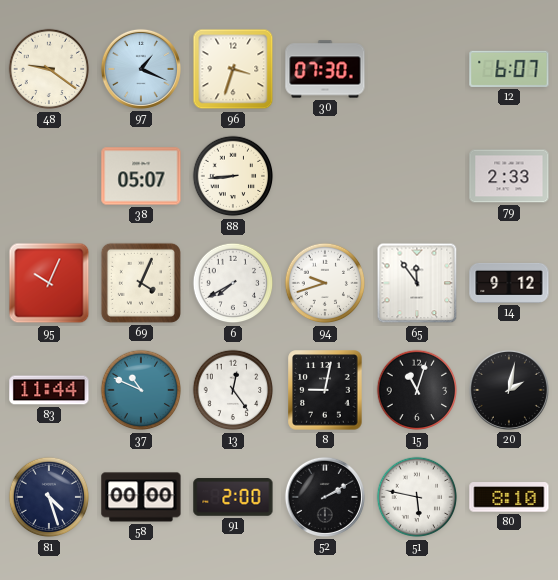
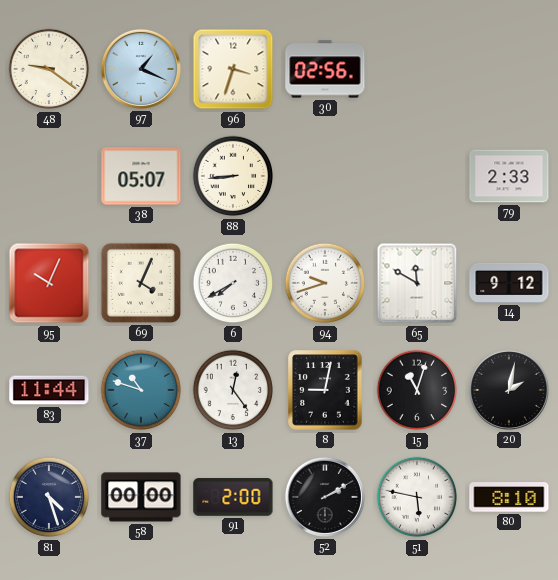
30: 07:30 -> 02:56
12: 6:07 -> none
65: 11:54 -> 11:50
37: 10:49 -> 10:48
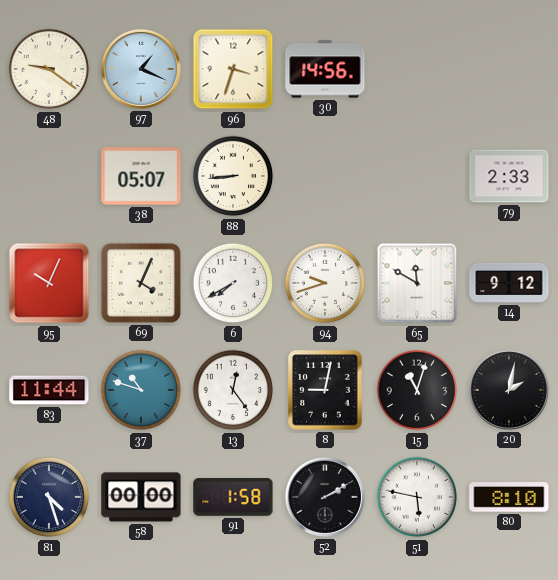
30: 02:56 -> 14:56
91: 2:00 -> 1:58
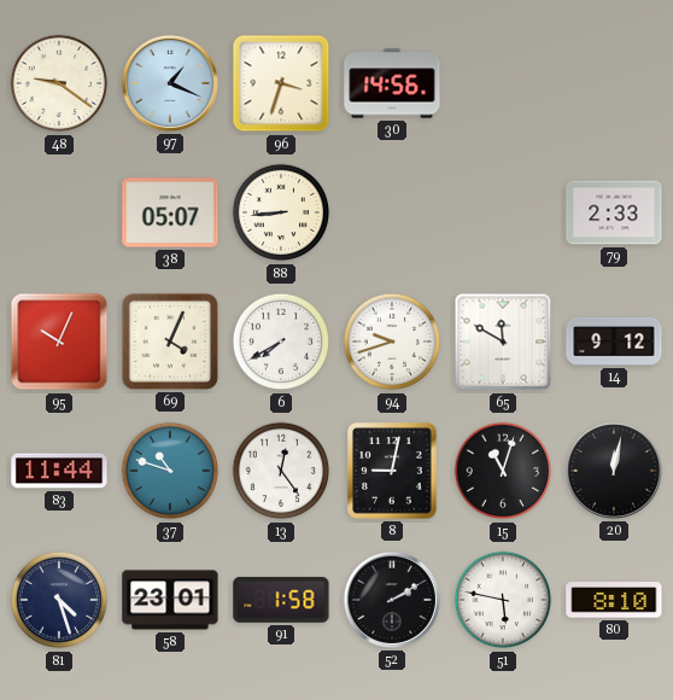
20: 2:02 -> 12:02
58: 00:00 -> 23:01
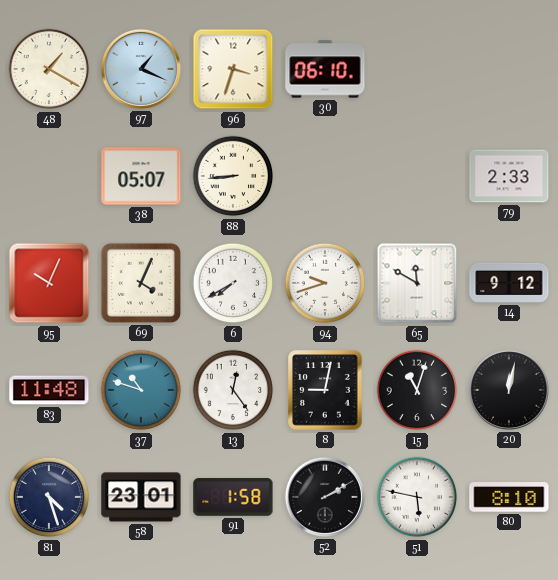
48: 9:21 -> 1:20
30: 14:56 -> 06:10
83: 11:44 -> 11:48
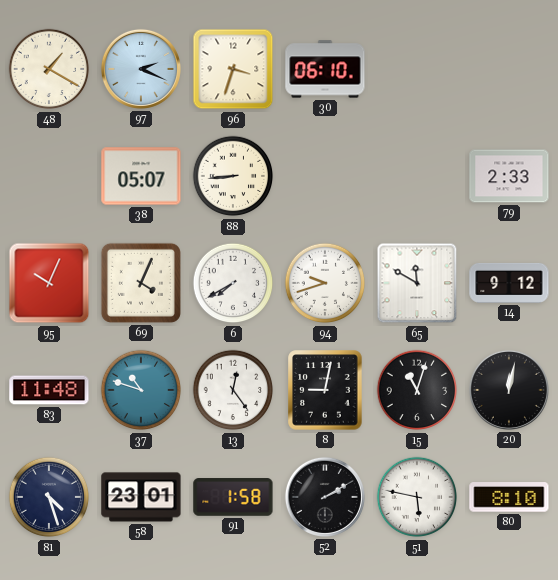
97: 1:19 -> 2:19
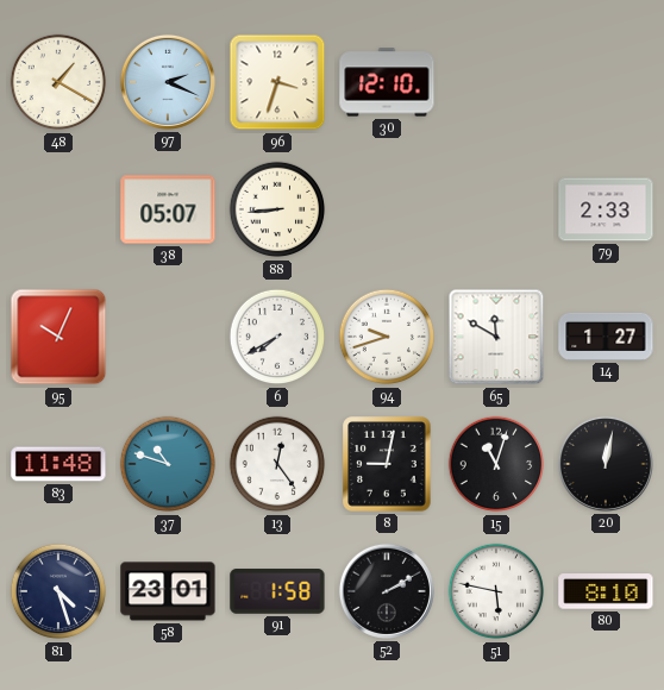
30: 06:10 -> 12:10
69: 4:04 -> none
14: 9:12 -> 1:27
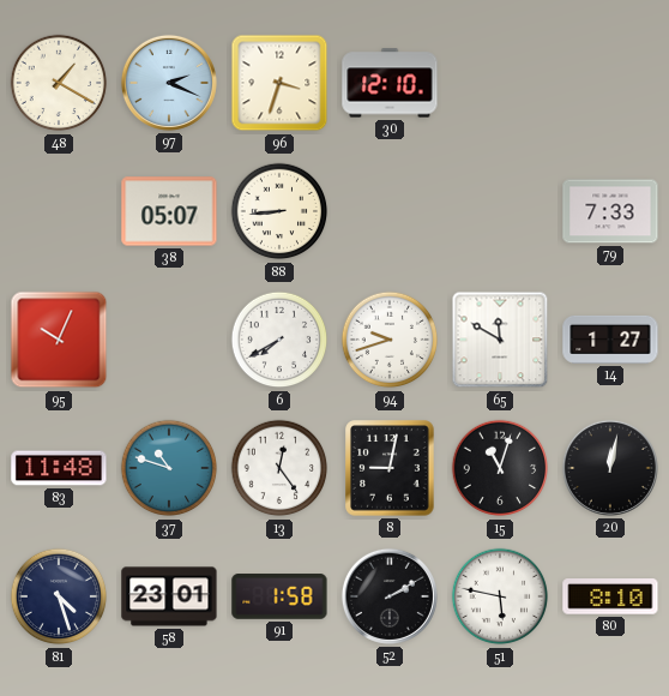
79: 2:33 -> 7:33
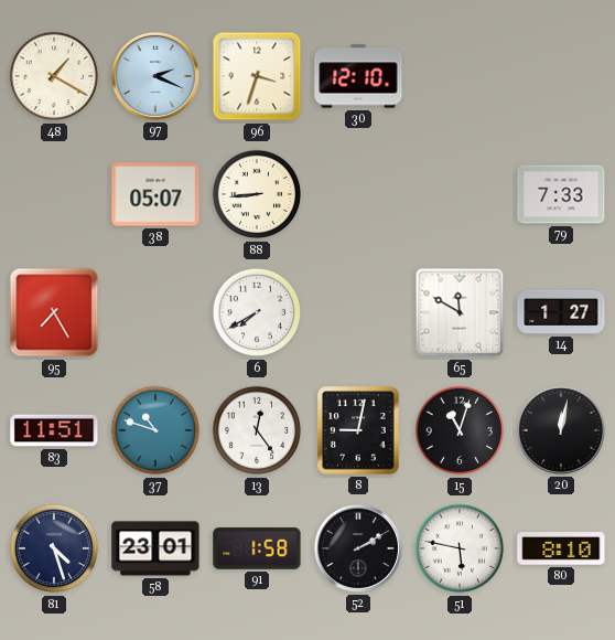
95: 10:04 -> 7:25
94: 9:42 -> none
83: 11:48 -> 11:51
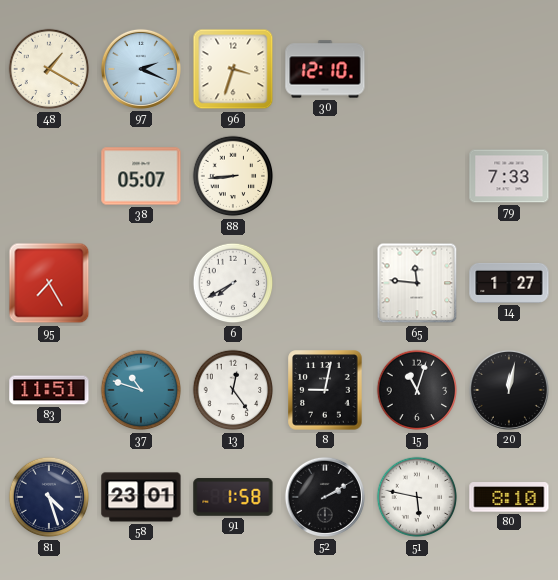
65: 11:50 -> 11:46
